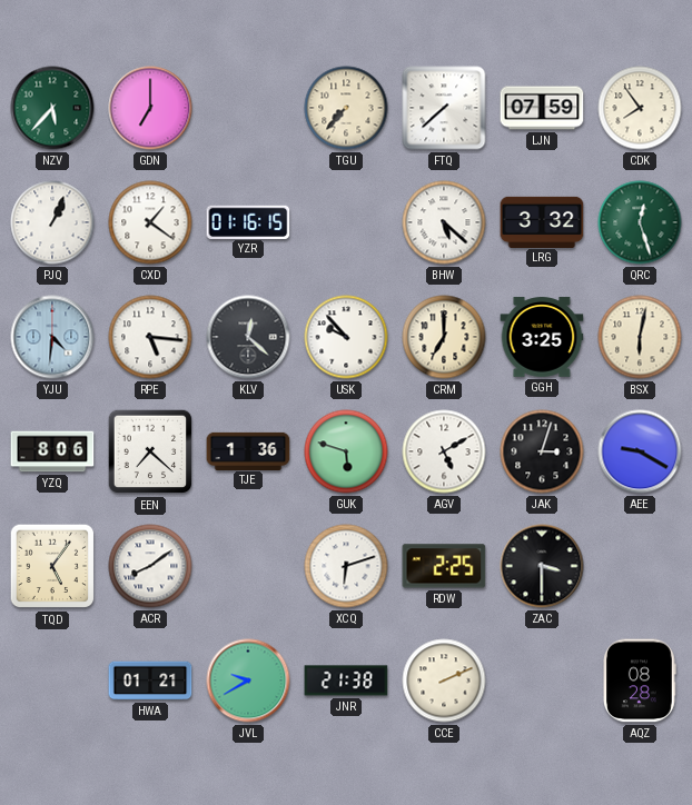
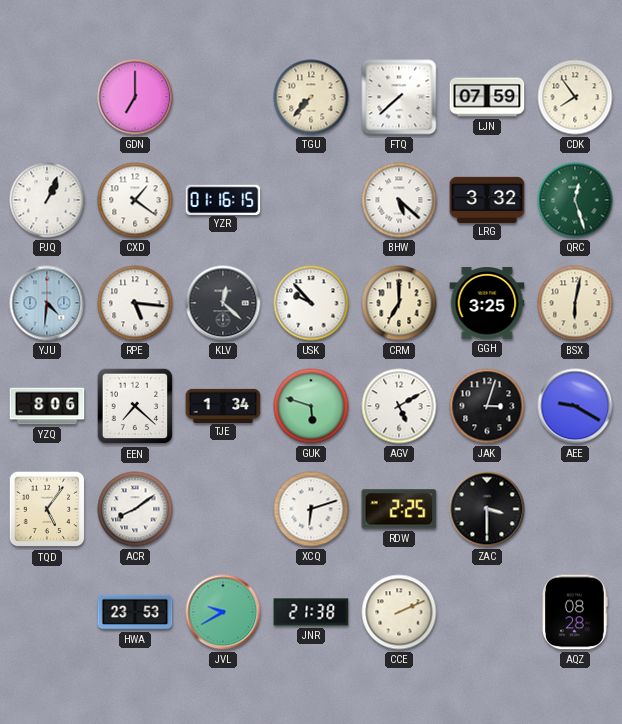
NZV: 5:37 -> none
TJE: 1:36 -> 1:34
HWA: 01:21 -> 23:53
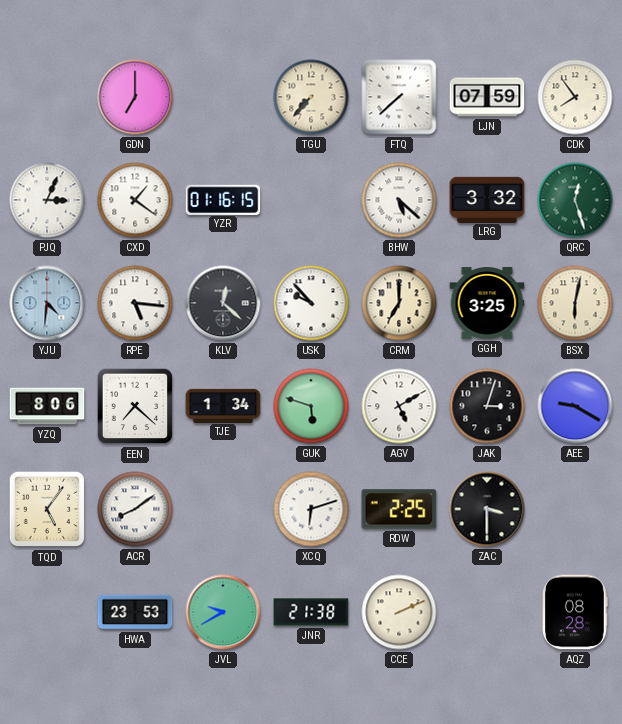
PJQ: 1:04 -> 3:04
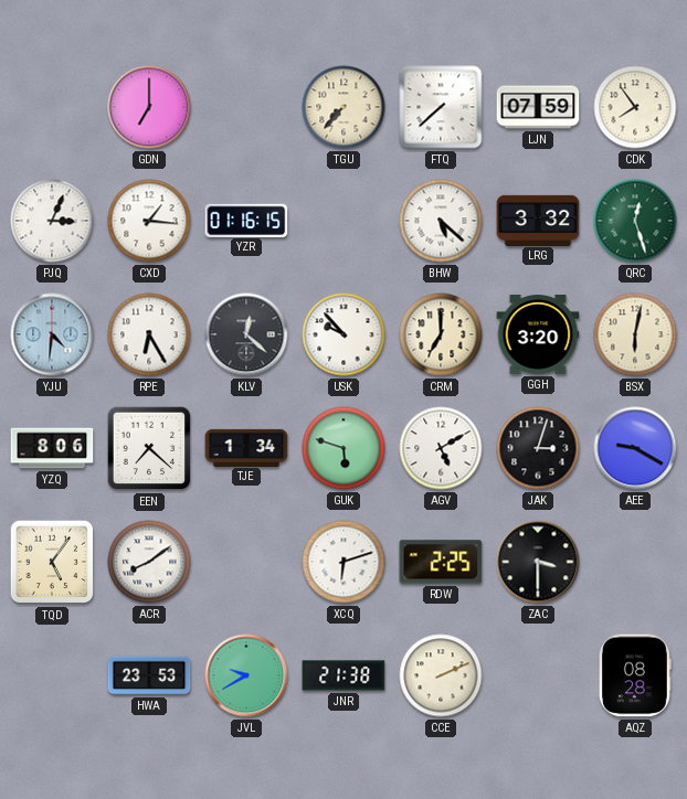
CXD: 1:21 -> 1:16
RPE: 5:16 -> 6:25
GGH: 3:25 -> 3:20
